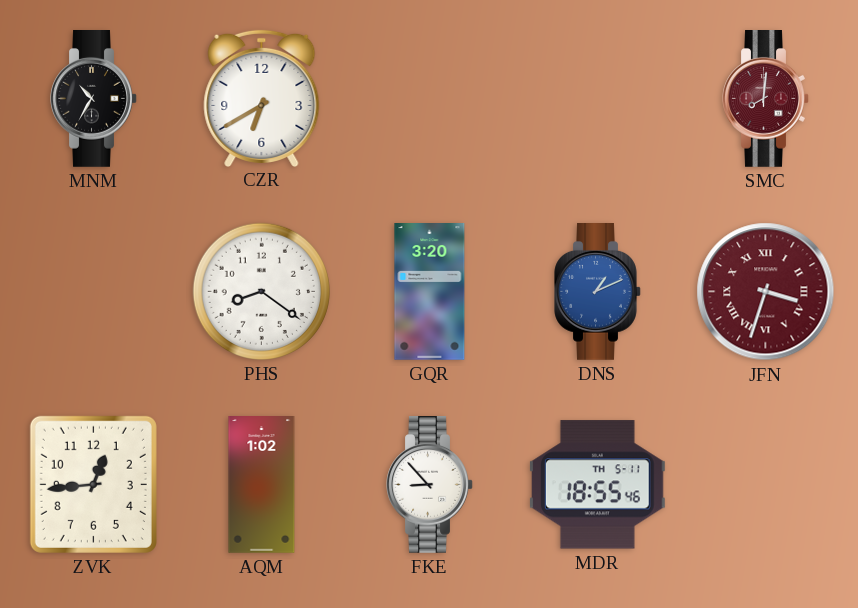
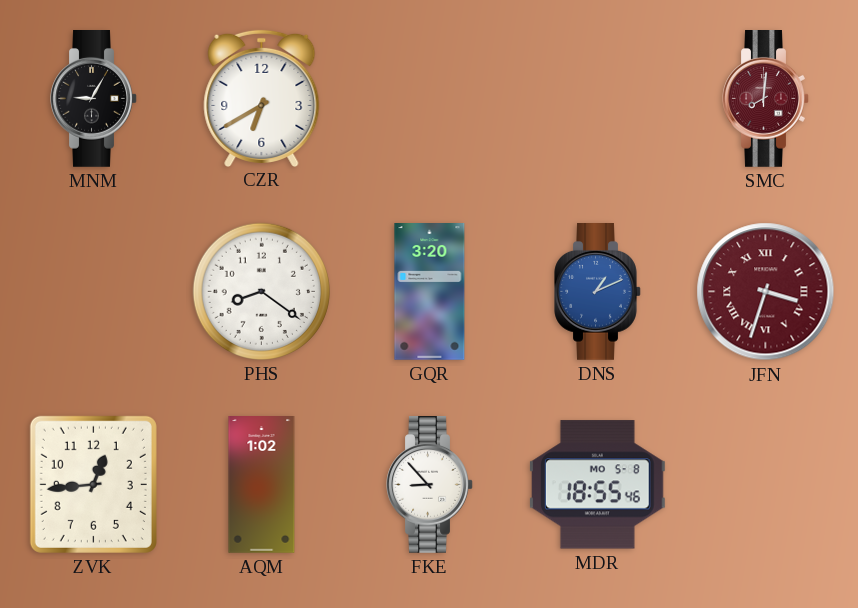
MNM: 10:35 -> 9:05
MDR date: TH 5-11 -> MO 5-8
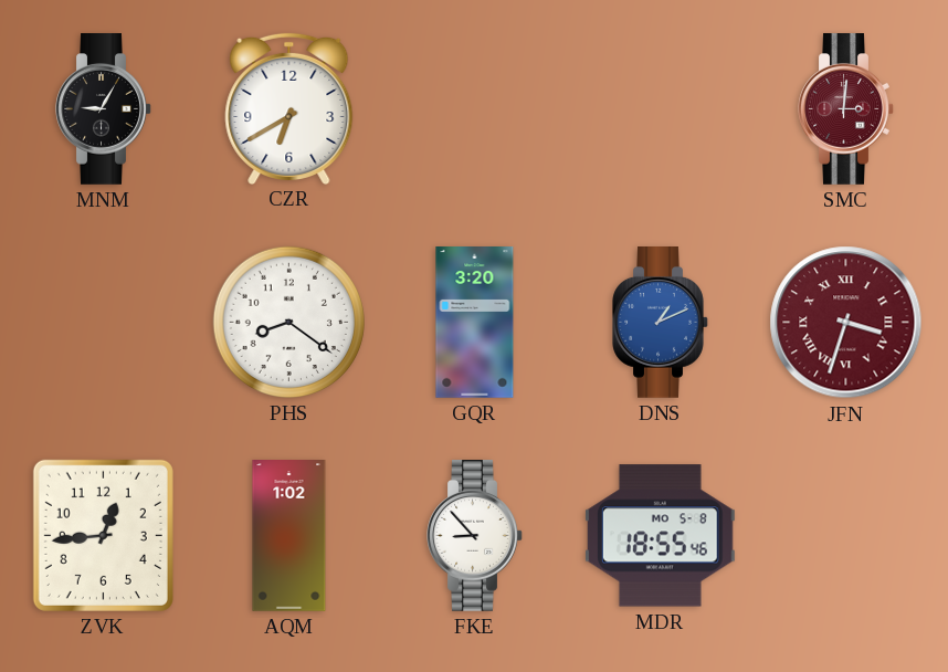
SMC: 8:01 -> 3:01
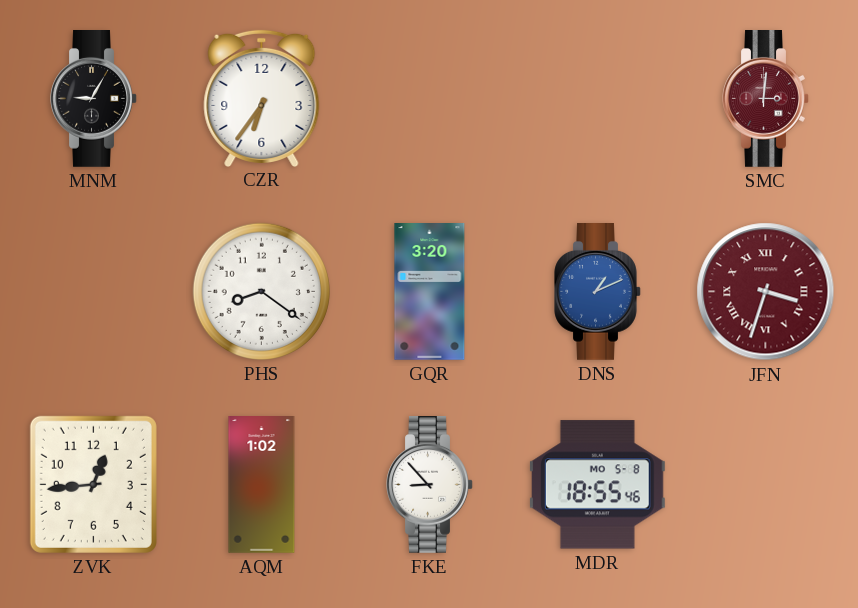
CZR: 6:40 -> 6:36
